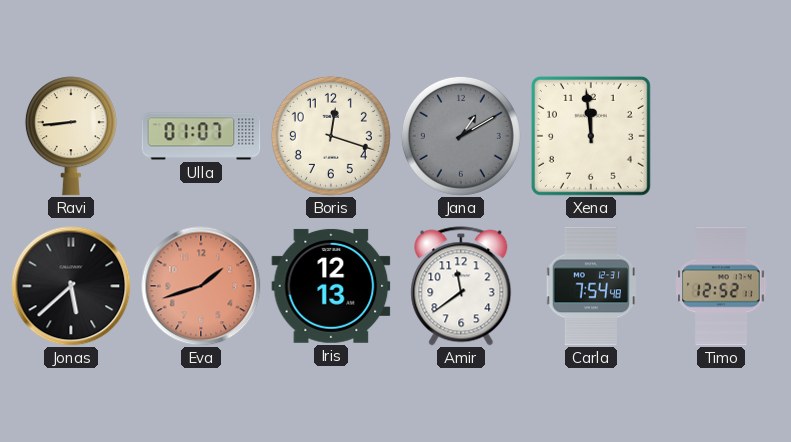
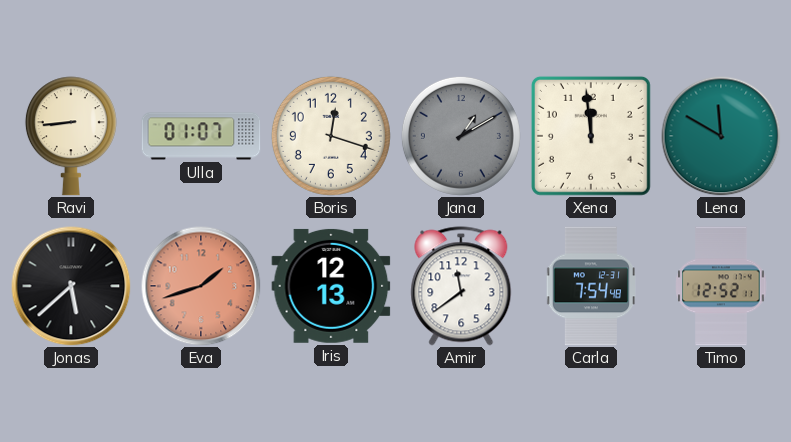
Lena: none -> 11:50
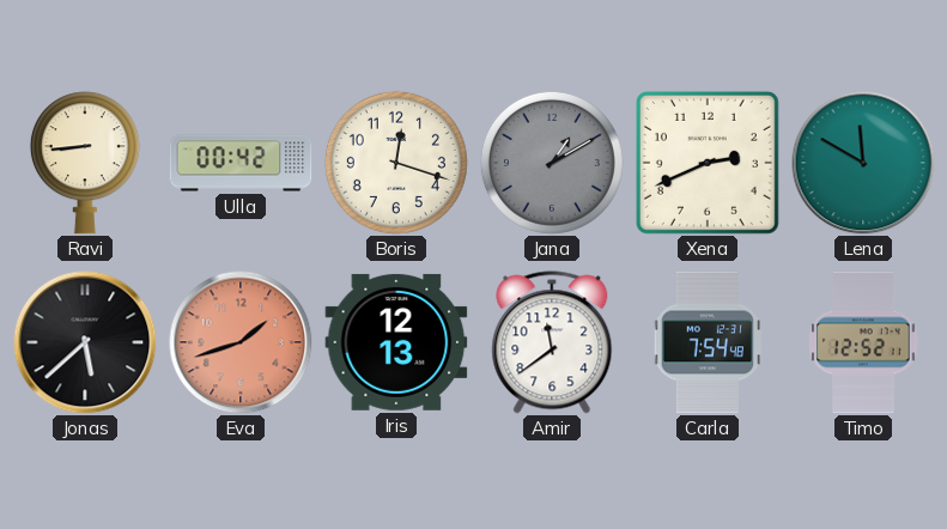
Ulla: 01:07 -> 00:42
Xena: 11:59 -> 2:41
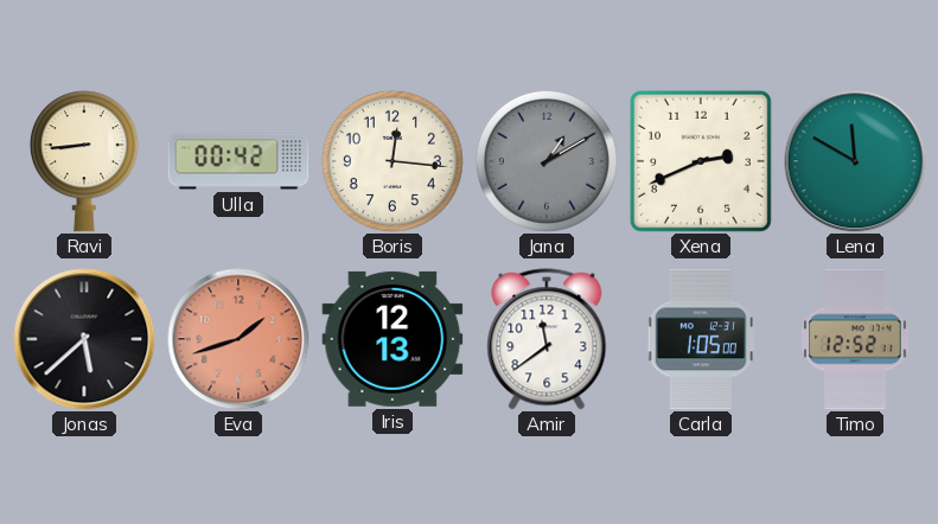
Boris: 12:18 -> 12:16
Carla: 7:54 -> 1:05
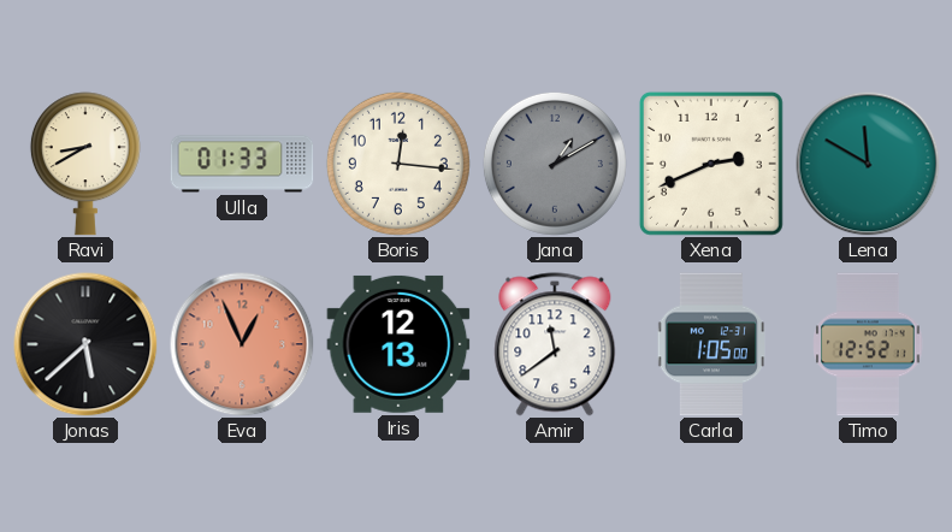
Ravi: 8:44 -> 8:40
Ulla: 00:42 -> 01:33
Eva: 1:42 -> 12:56
